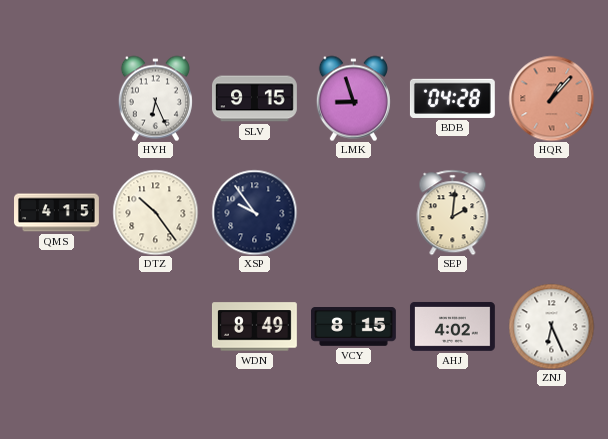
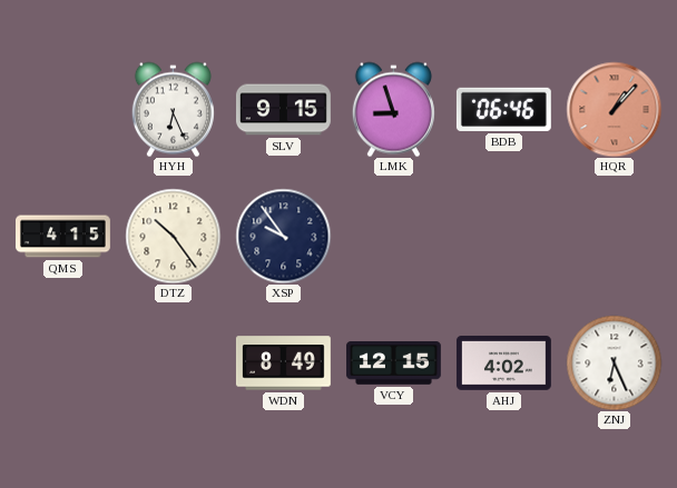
BDB: 04:28 -> 06:46
SEP: 2:01 -> none
VCY: 8:15 -> 12:15
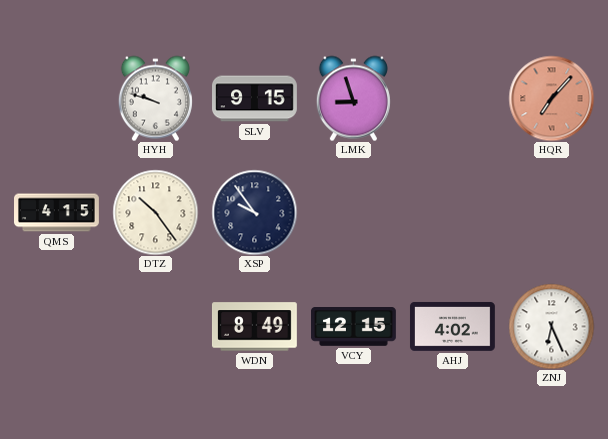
HYH: 6:26 -> 9:48
BDB: 06:46 -> none
HQR: 1:07 -> 7:07
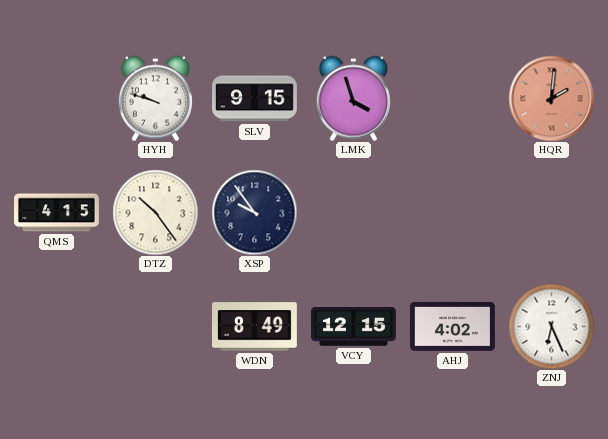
LMK: 8:57 -> 3:57
HQR: 7:07 -> 2:01
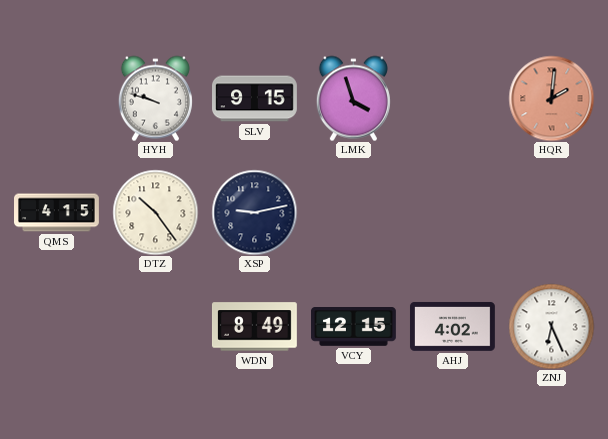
XSP: 9:54 -> 9:13
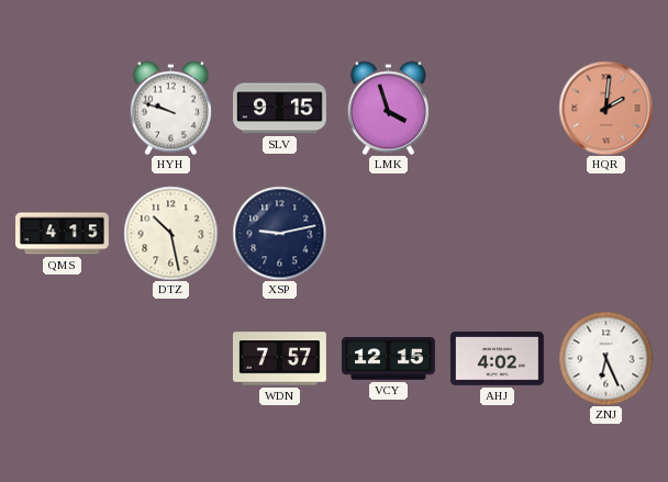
DTZ: 10:24 -> 10:28
WDN: 8:49 -> 7:57
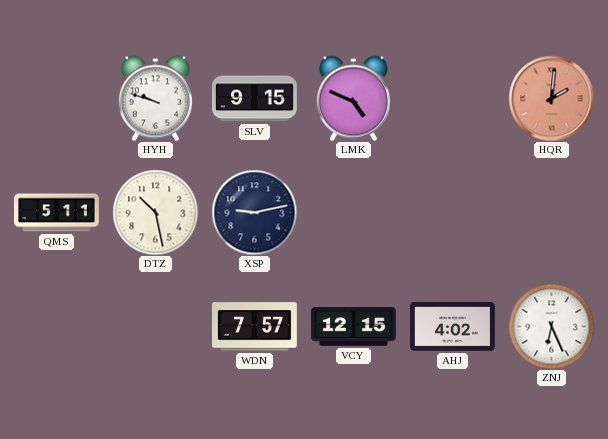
LMK: 3:57 -> 4:49
QMS: 4:15 -> 5:11
